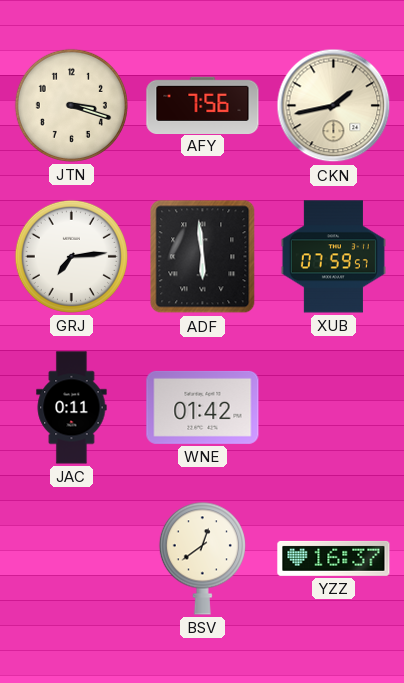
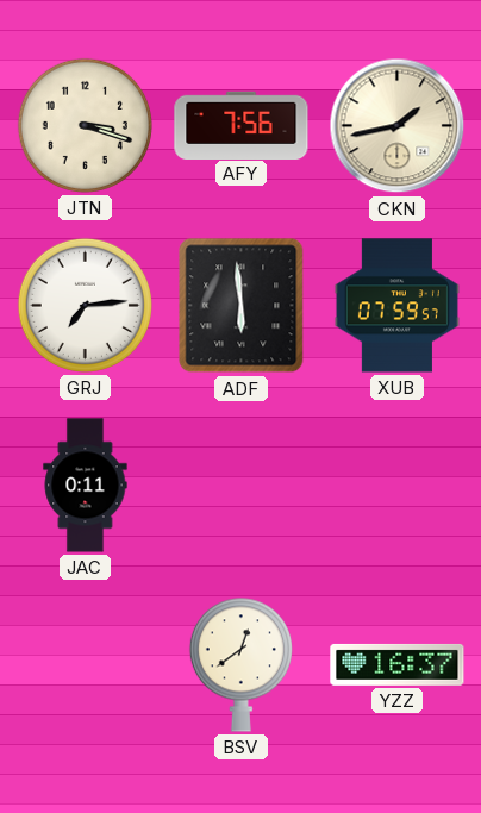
WNE: 01:42 -> none
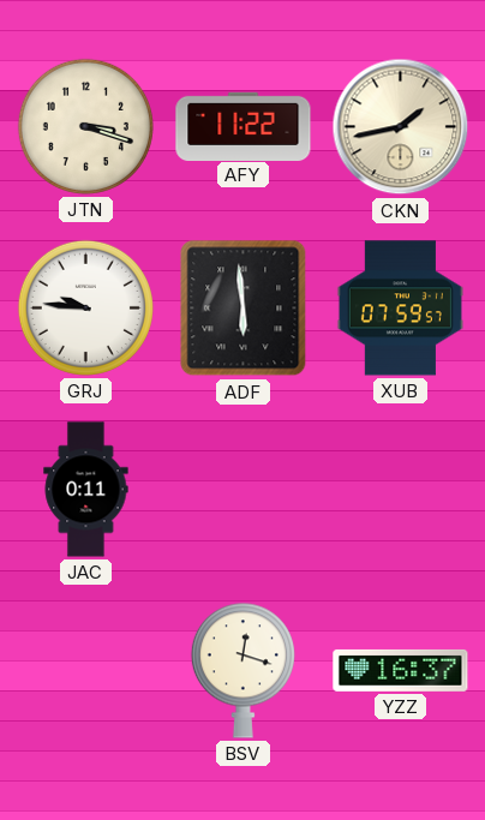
AFY: 7:56 -> 11:22
GRJ: 7:14 -> 9:46
BSV: 12:39 -> 12:18
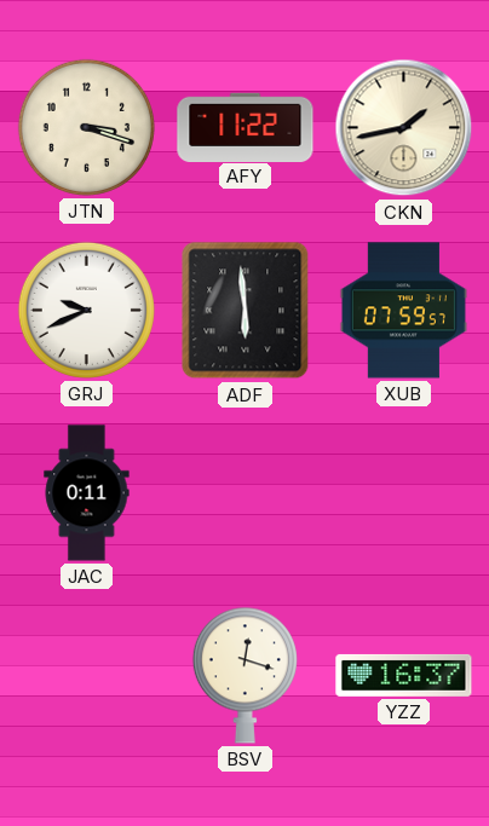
GRJ: 9:46 -> 9:41
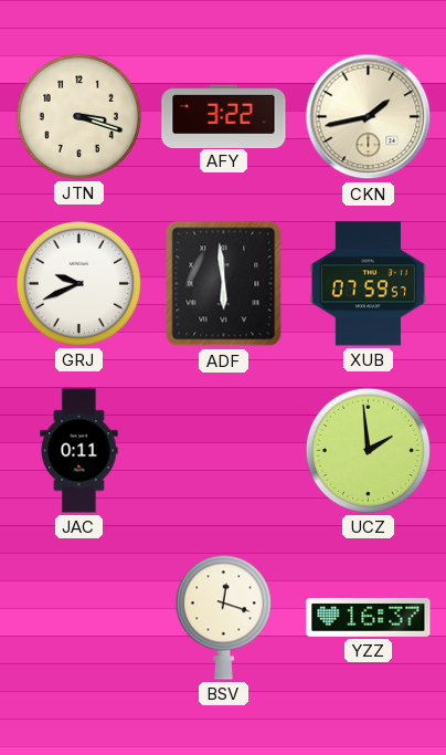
AFY: 11:22 -> 3:22
UCZ: none -> 1:59
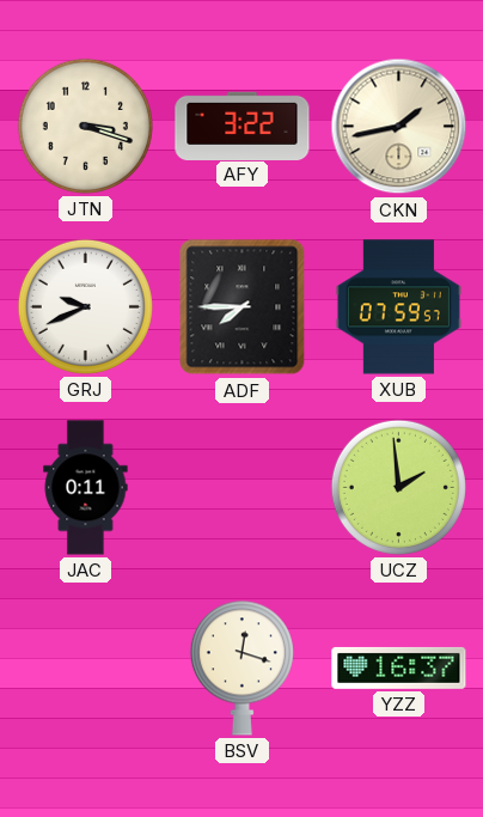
ADF: 5:59 -> 7:45
